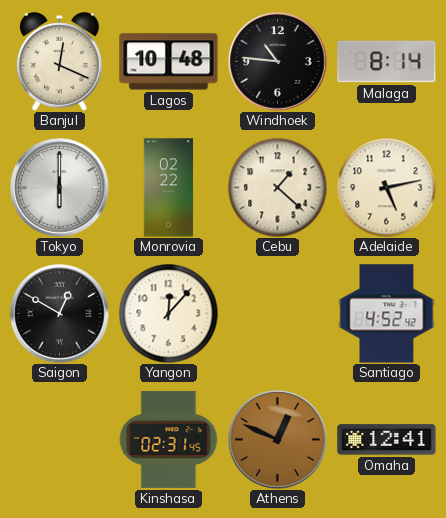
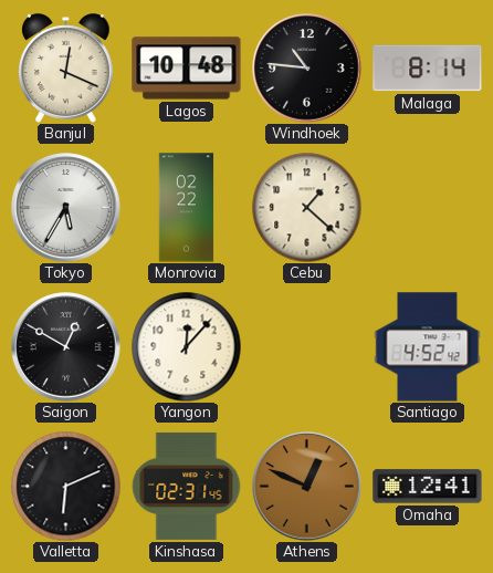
Tokyo: 6:00 -> 5:35
Adelaide: 5:13 -> none
Valletta: none -> 6:11
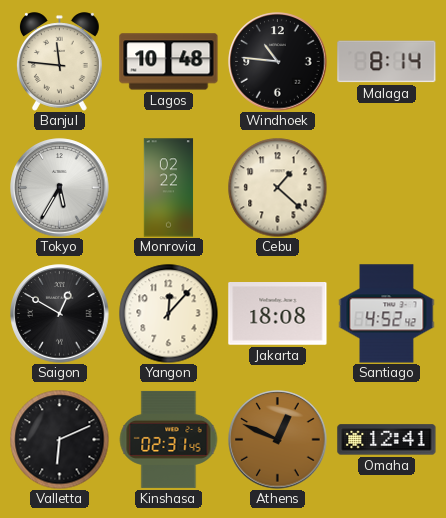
Banjul: 12:19 -> 11:46
Jakarta: none -> 18:08
